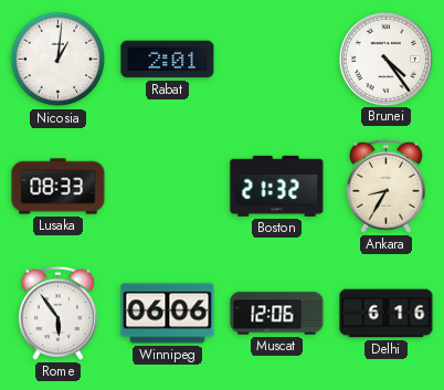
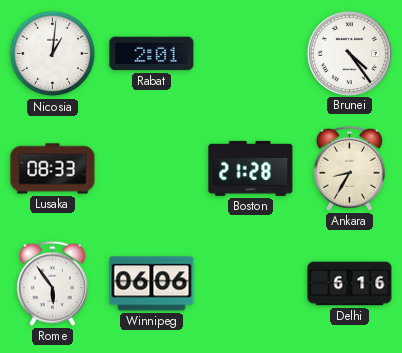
Boston: 21:32 -> 21:28
Muscat: 12:06 -> none
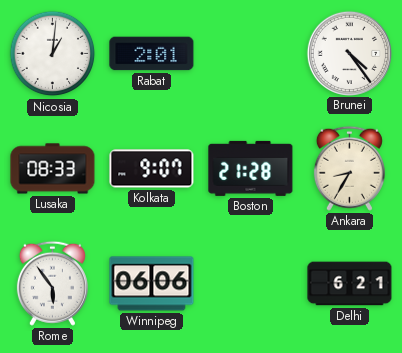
Kolkata: none -> 9:07
Delhi: 6:16 -> 6:21
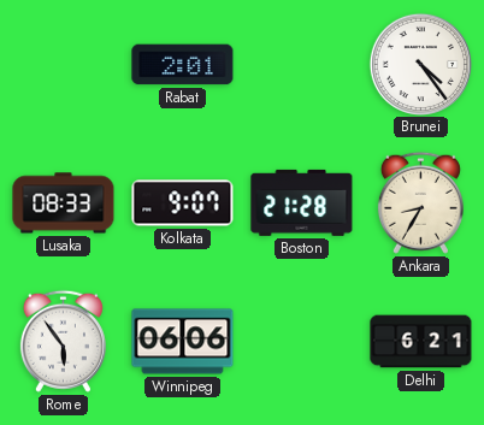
Nicosia: 1:01 -> none
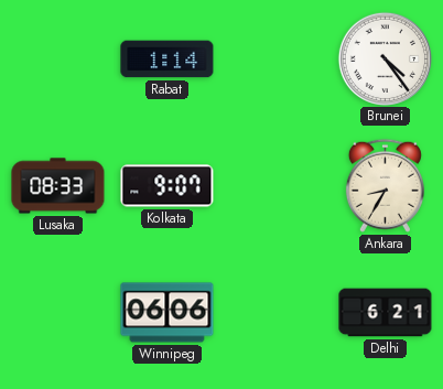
Rabat: 2:01 -> 1:14
Boston: 21:28 -> none
Rome: 5:54 -> none
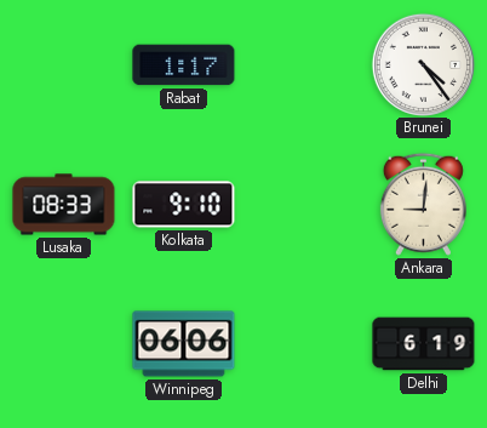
Rabat: 1:14 -> 1:17
Kolkata: 9:07 -> 9:10
Ankara: 8:35 -> 9:01
Delhi: 6:21 -> 6:19
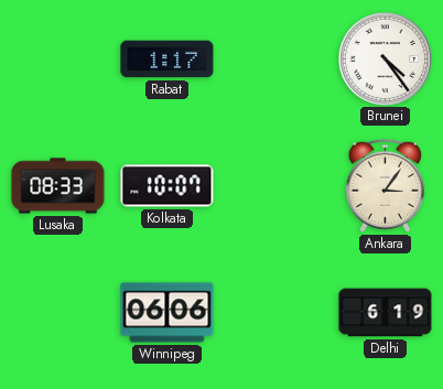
Kolkata: 9:10 -> 10:07
Ankara: 9:01 -> 3:06
